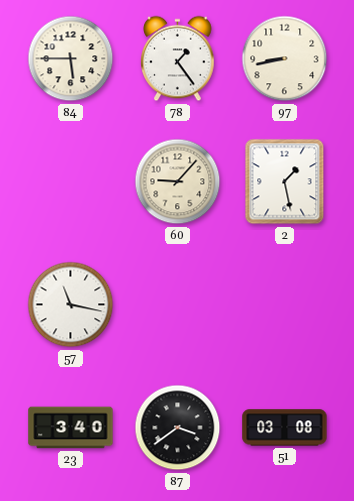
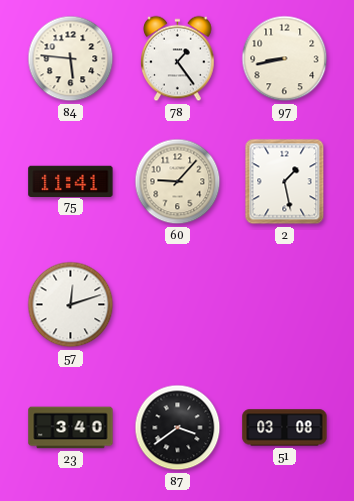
84: 5:45 -> 5:46
75: none -> 11:41
57: 11:17 -> 12:12
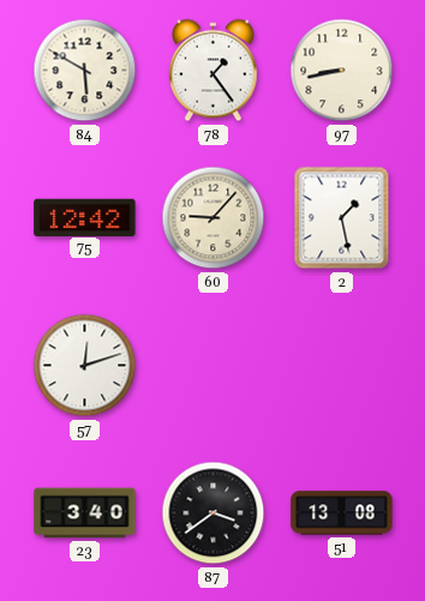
84: 5:46 -> 5:50
75: 11:41 -> 12:42
51: 03:08 -> 13:08
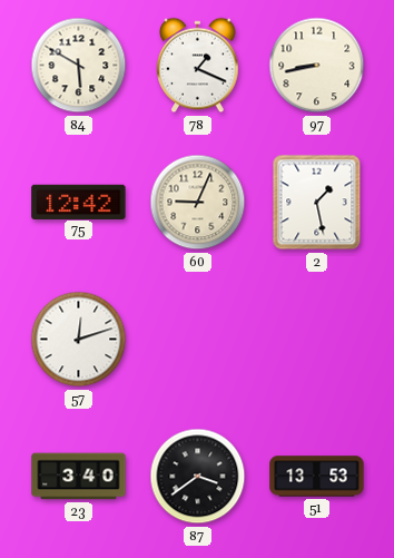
78: 1:24 -> 1:19
60: 9:07 -> 9:04
51: 13:08 -> 13:53
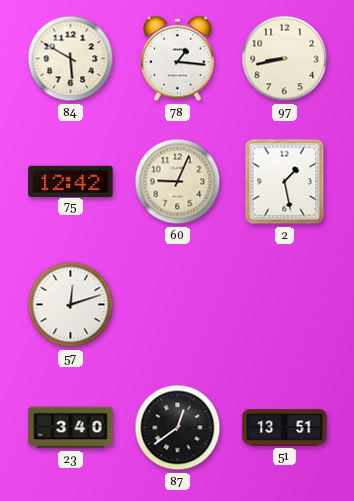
78: 1:19 -> 1:16
87: 3:39 -> 12:39
51: 13:53 -> 13:51
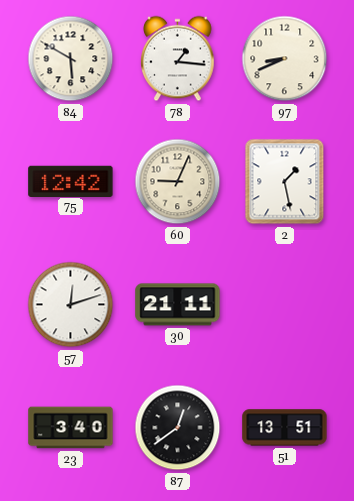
97: 8:43 -> 8:41
30: none -> 21:11
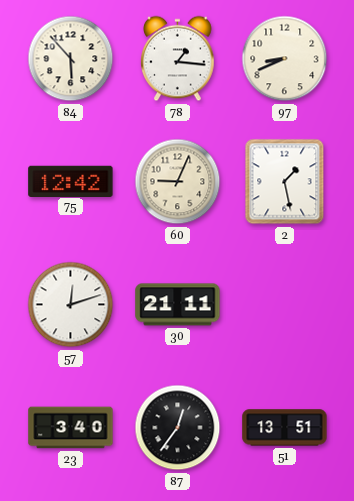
84: 5:50 -> 5:53
87: 12:39 -> 12:36
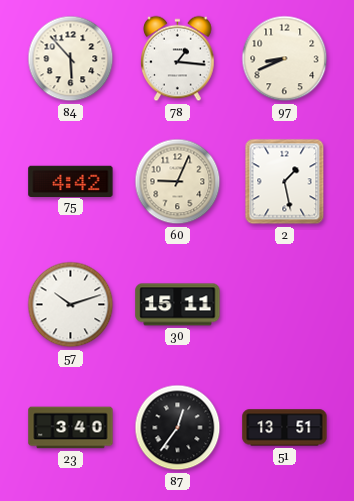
75: 12:42 -> 4:42
57: 12:12 -> 10:12
30: 21:11 -> 15:11
